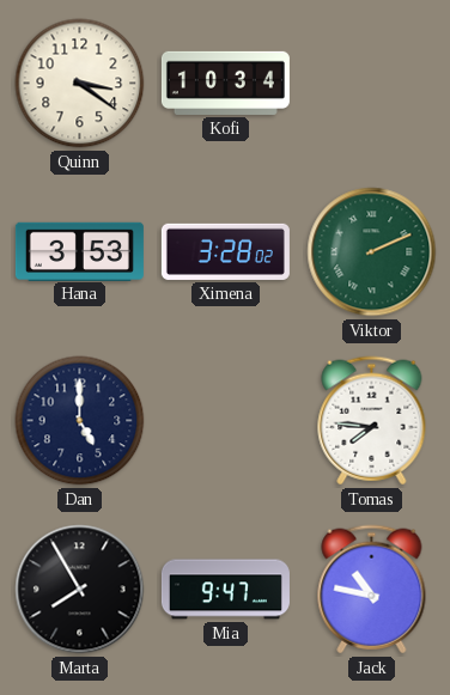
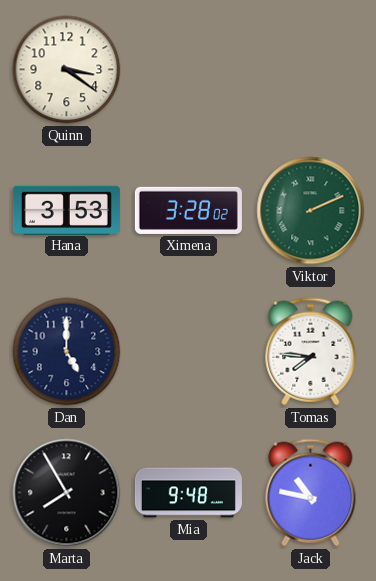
Kofi: 10:34 -> none
Mia: 9:47 -> 9:48
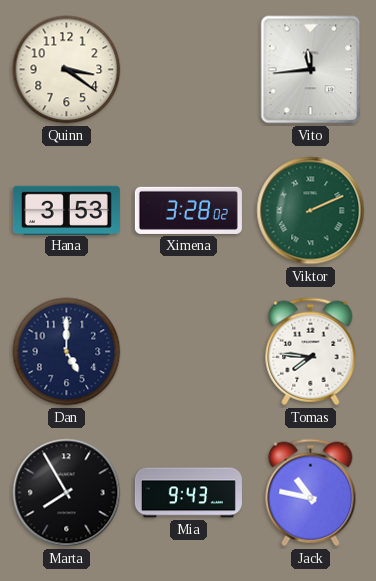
Vito: none -> 11:44
Mia: 9:48 -> 9:43
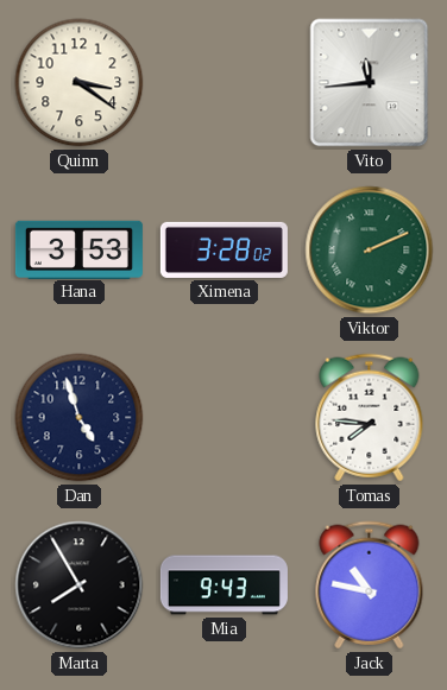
Dan: 5:00 -> 4:57
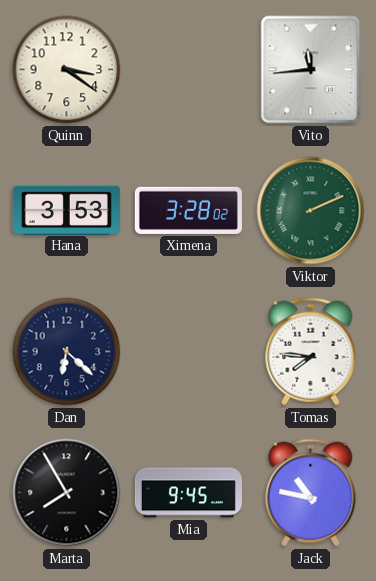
Dan: 4:57 -> 6:22
Mia: 9:43 -> 9:45
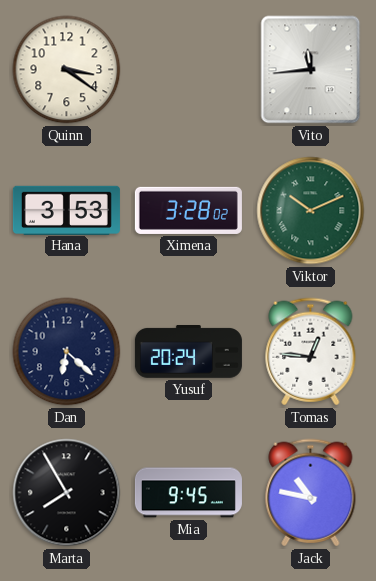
Viktor: 2:11 -> 10:11
Yusuf: none -> 20:24
Tomas: 7:46 -> 12:46
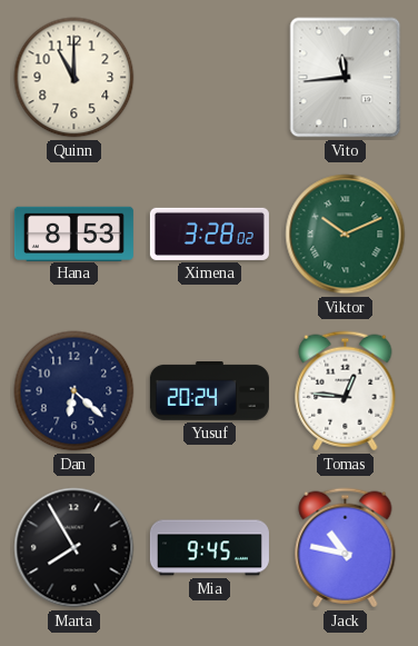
Quinn: 3:21 -> 11:00
Hana: 3:53 -> 8:53
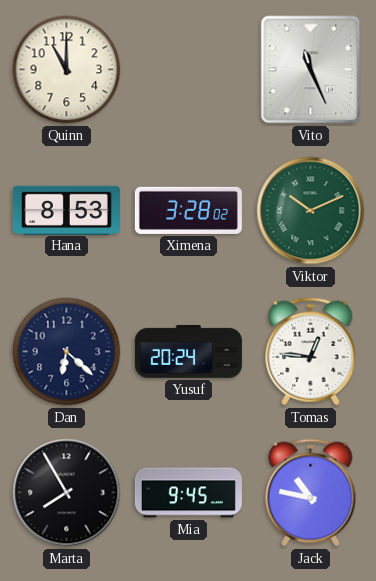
Vito: 11:44 -> 11:26
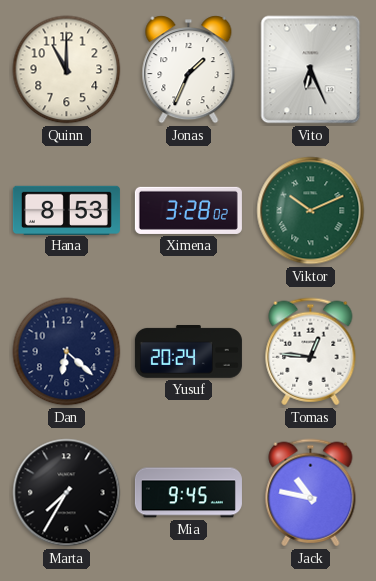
Jonas: none -> 1:34
Vito: 11:26 -> 6:26
Marta: 7:55 -> 7:35
